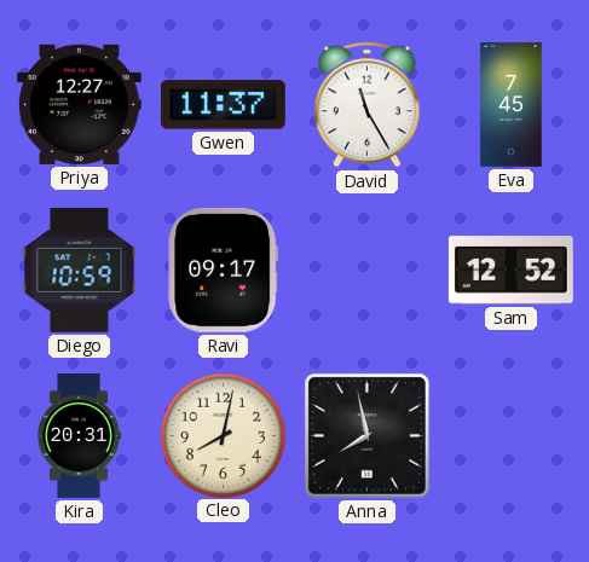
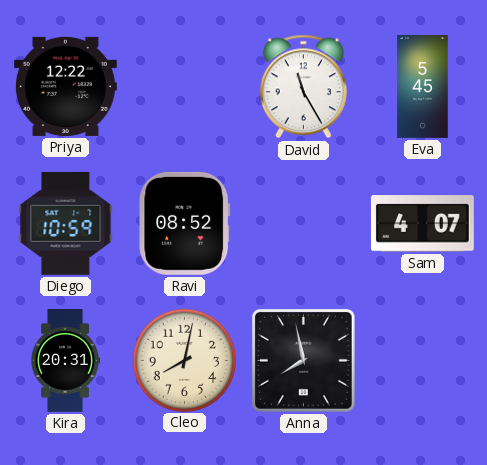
Priya: 12:27 -> 12:22
Gwen: 11:37 -> none
Eva: 7:45 -> 5:45
Ravi: 09:17 -> 08:52
Sam: 12:52 -> 4:07
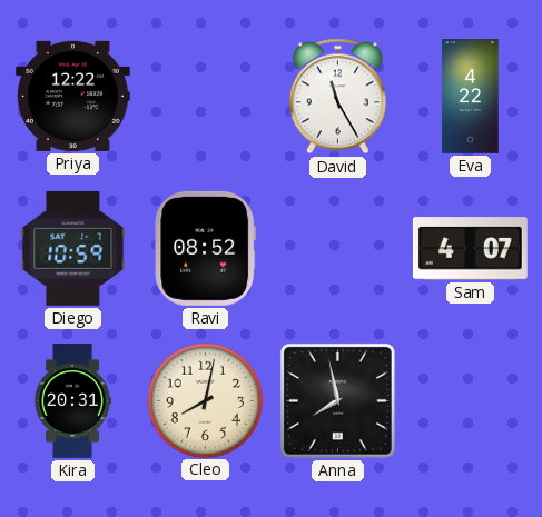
Eva: 5:45 -> 4:22
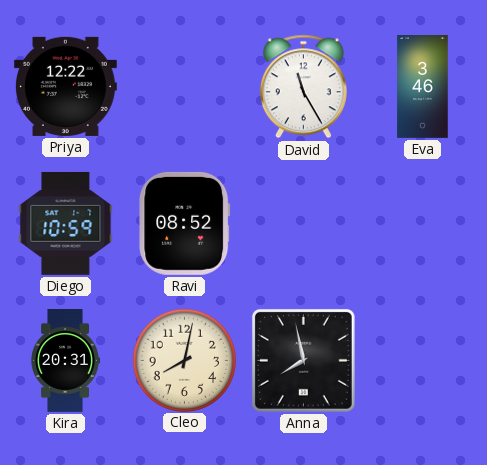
Eva: 4:22 -> 3:46
Sam: 4:07 -> none
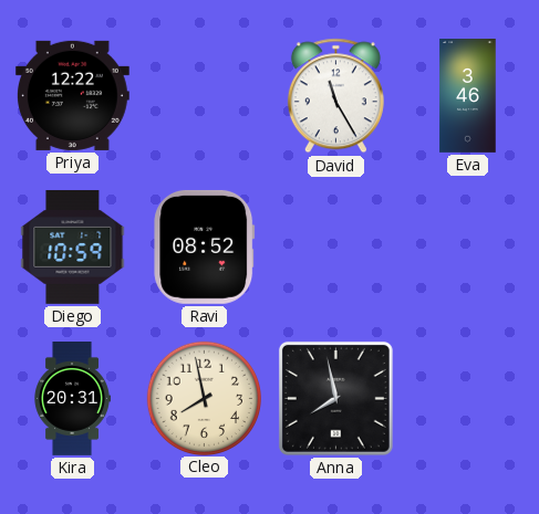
Cleo: 8:02 -> 7:58
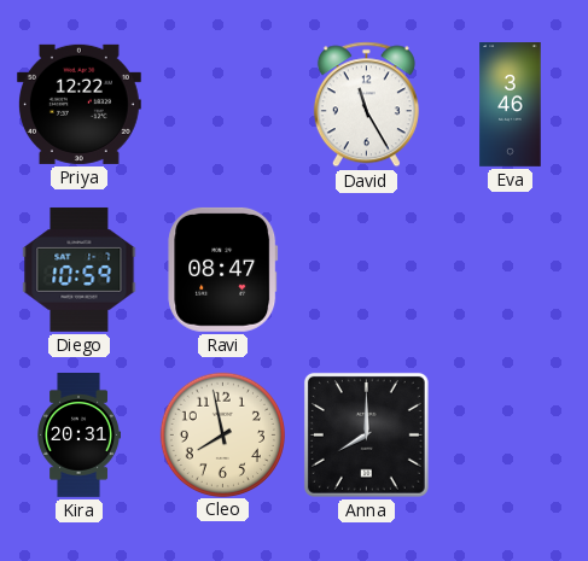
Ravi: 08:52 -> 08:47
Anna: 7:58 -> 8:00
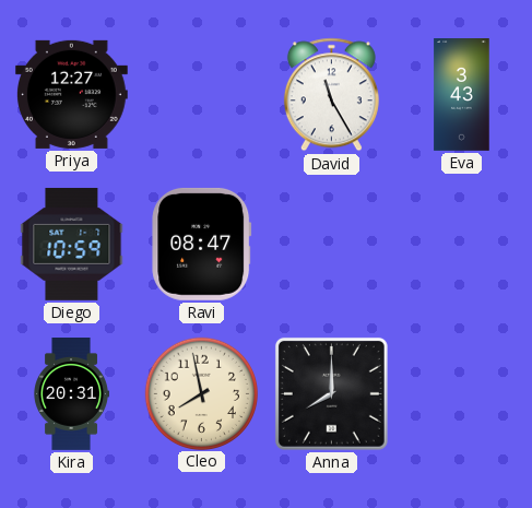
Priya: 12:22 -> 12:27
Eva: 3:46 -> 3:43
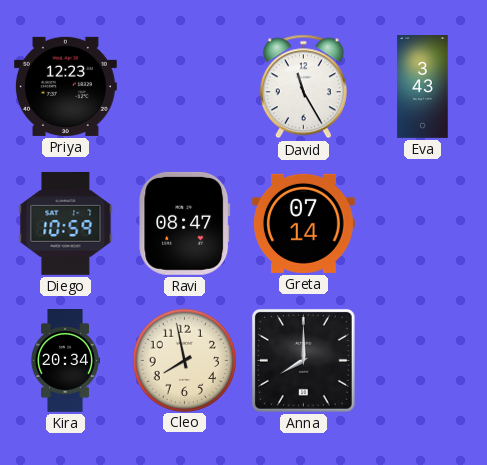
Priya: 12:27 -> 12:23
Greta: none -> 07:14
Kira: 20:31 -> 20:34
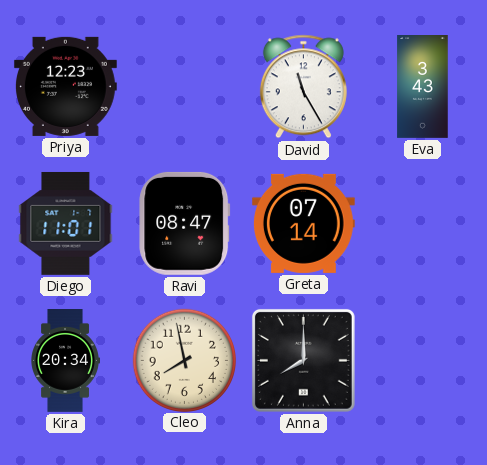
Diego: 10:59 -> 11:01
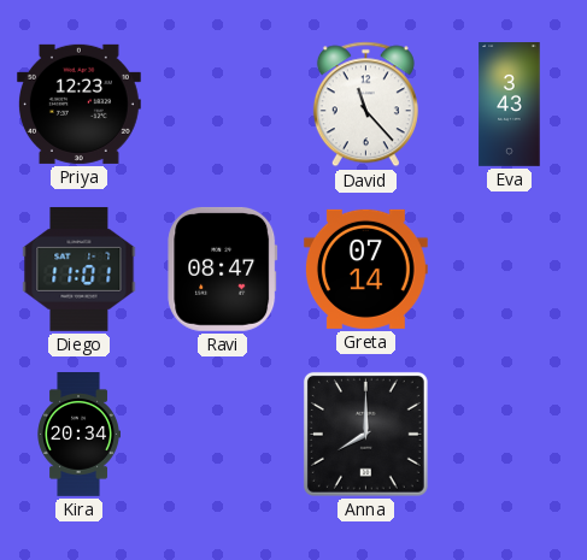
David: 11:25 -> 11:23
Cleo: 7:58 -> none
